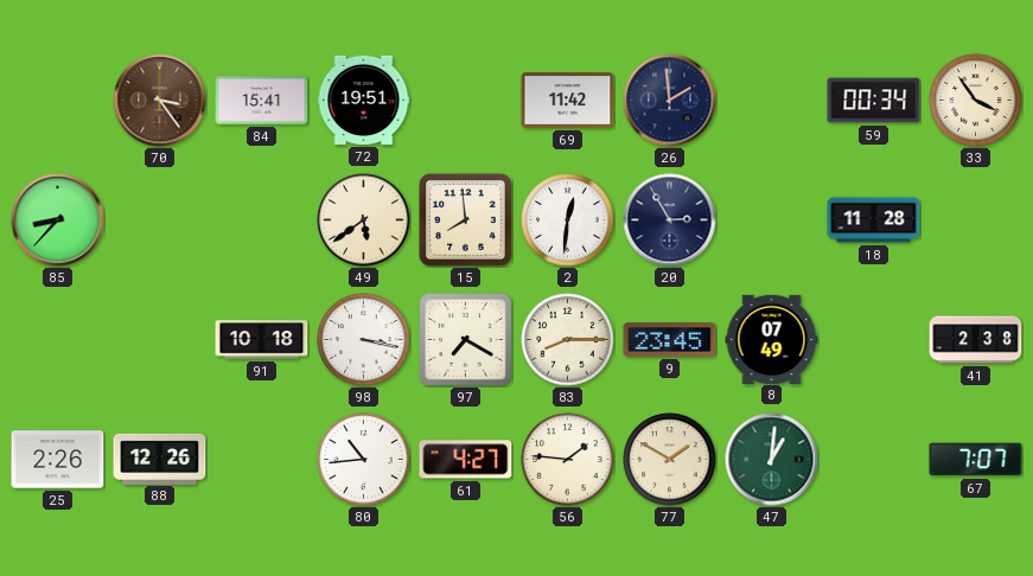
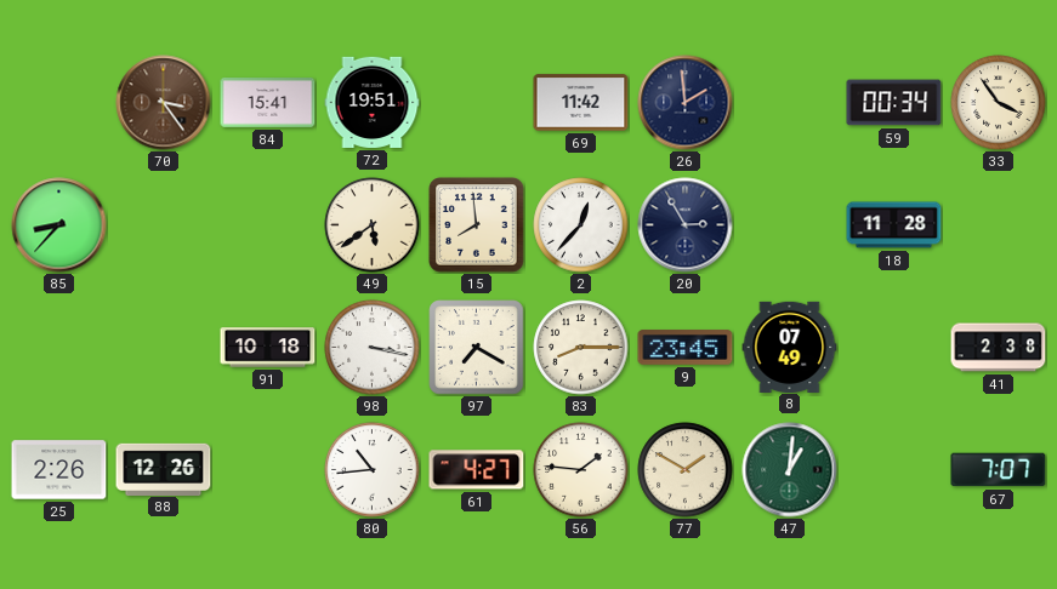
2: 12:31 -> 12:37
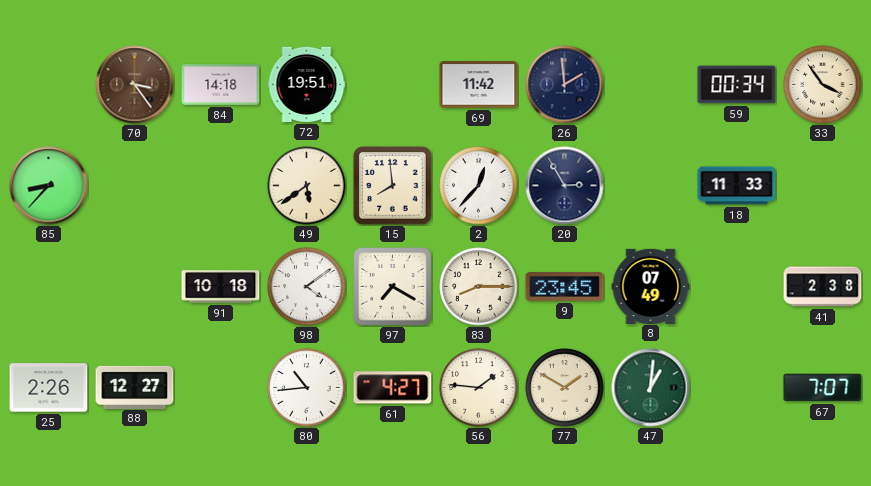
84: 15:41 -> 14:18
18: 11:28 -> 11:33
98: 3:17 -> 4:09
88: 12:26 -> 12:27
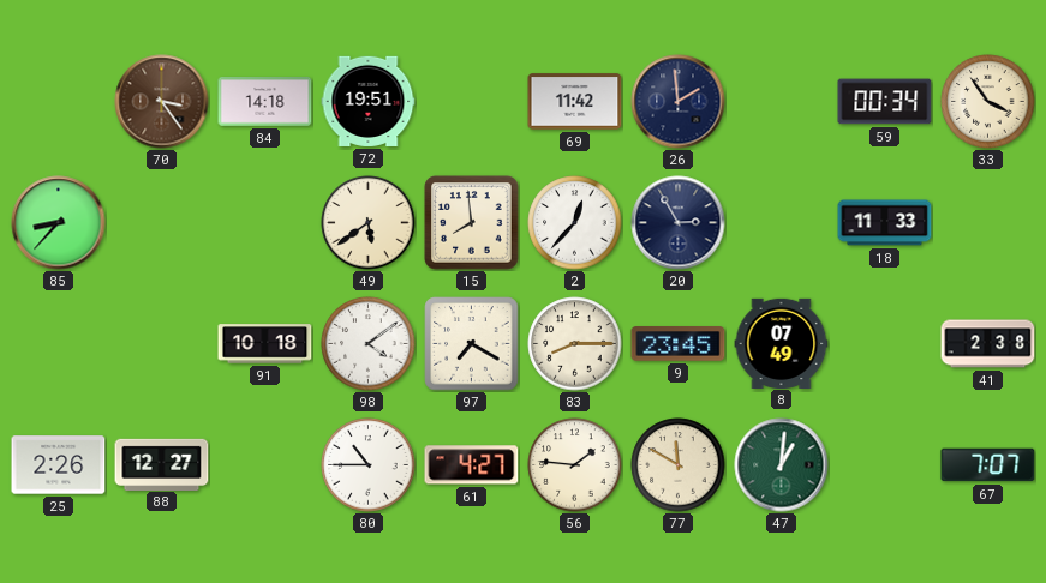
80: 10:44 -> 10:45
77: 1:50 -> 11:50
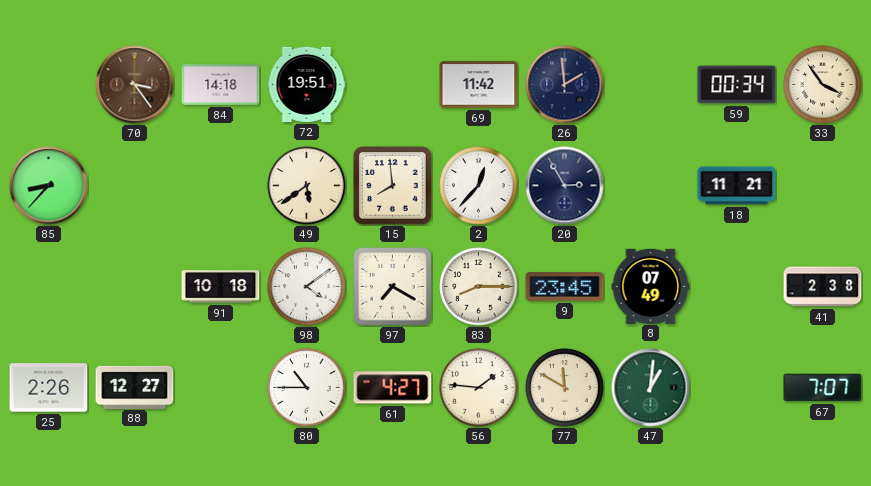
18: 11:33 -> 11:21
